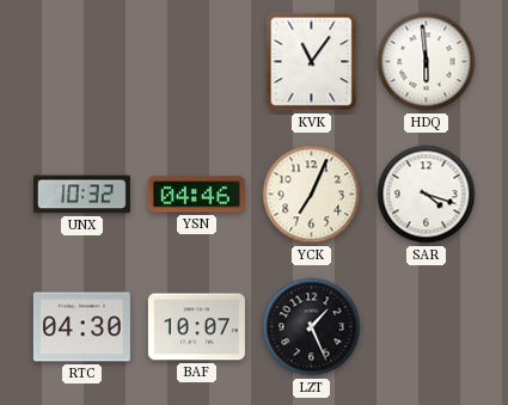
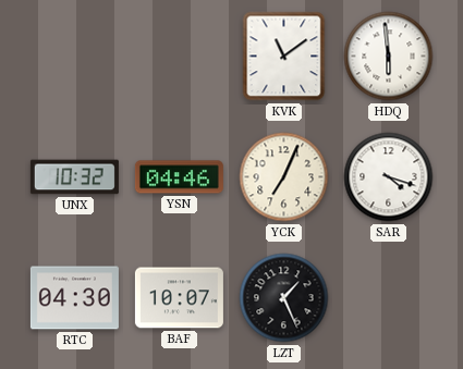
KVK: 11:06 -> 11:09
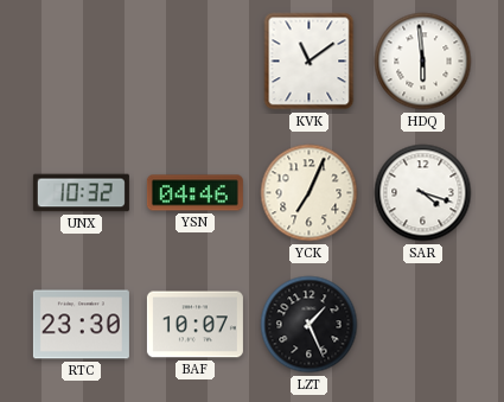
RTC: 04:30 -> 23:30
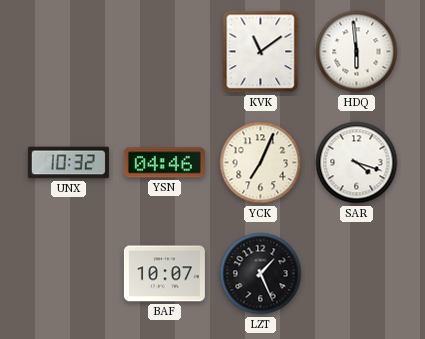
RTC: 23:30 -> none
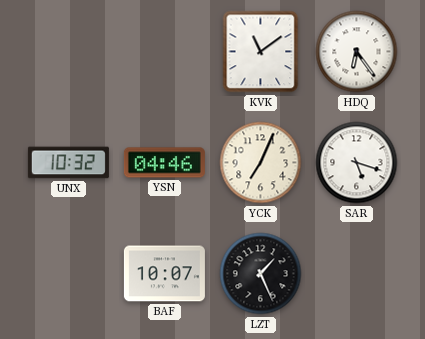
HDQ: 5:59 -> 6:24
SAR: 4:18 -> 5:18
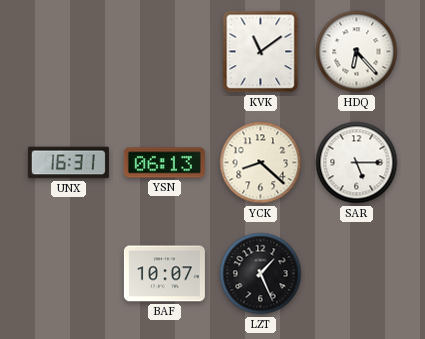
HDQ: 6:24 -> 6:23
UNX: 10:32 -> 16:31
YSN: 04:46 -> 06:13
YCK: 7:04 -> 8:22
SAR: 5:18 -> 5:15
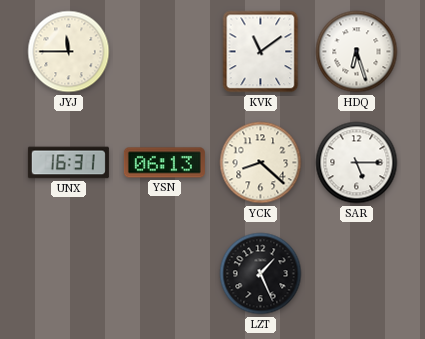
JYJ: none -> 11:45
HDQ: 6:23 -> 6:27
BAF: 10:07 -> none
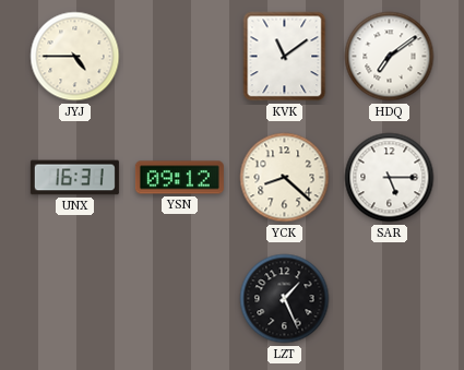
JYJ: 11:45 -> 4:45
HDQ: 6:27 -> 7:09
YSN: 06:13 -> 09:12
